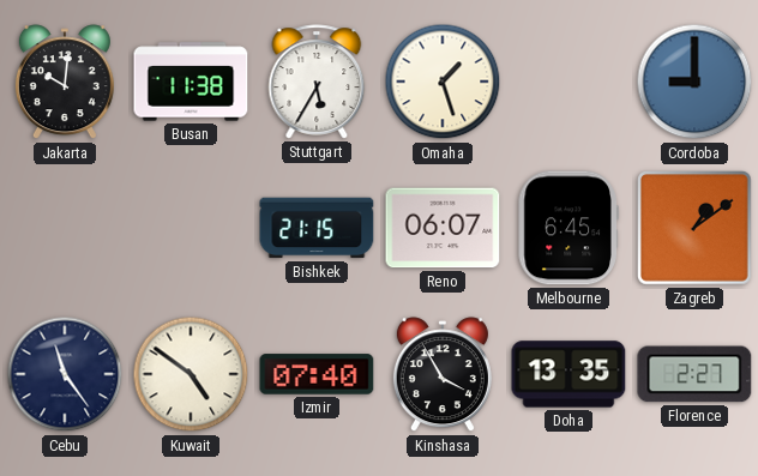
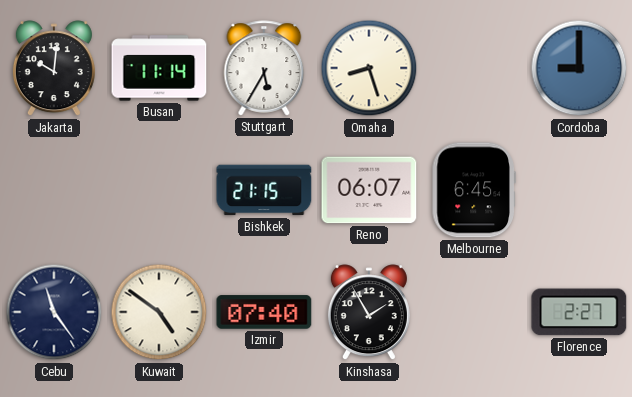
Busan: 11:38 -> 11:14
Omaha: 1:27 -> 8:27
Zagreb: 1:09 -> none
Kinshasa: 3:55 -> 1:55
Doha: 13:35 -> none
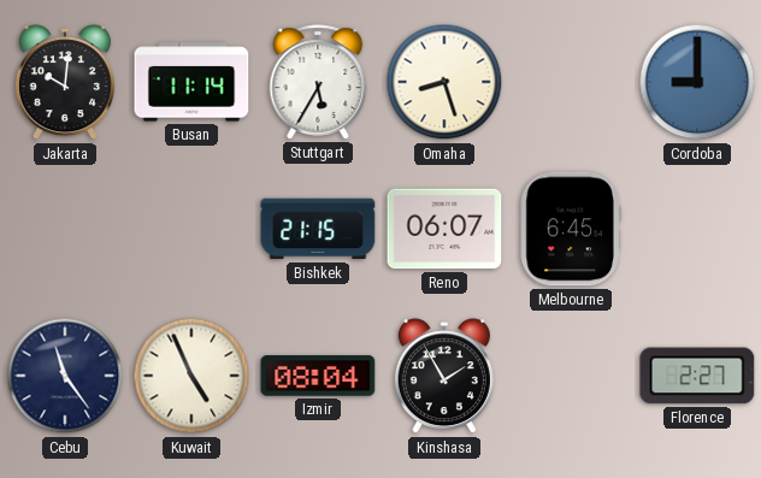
Kuwait: 4:51 -> 4:56
Izmir: 07:40 -> 08:04
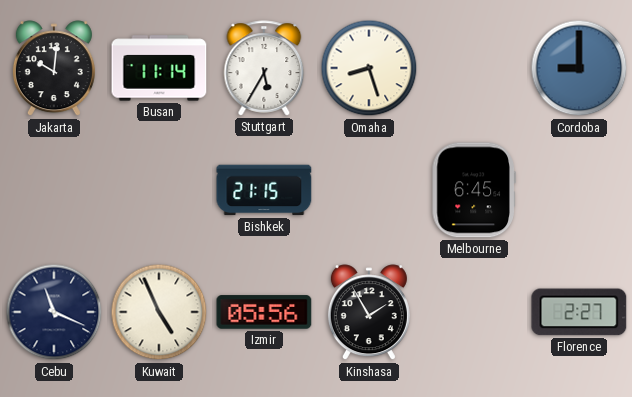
Reno: 06:07 -> none
Cebu: 11:24 -> 11:19
Izmir: 08:04 -> 05:56
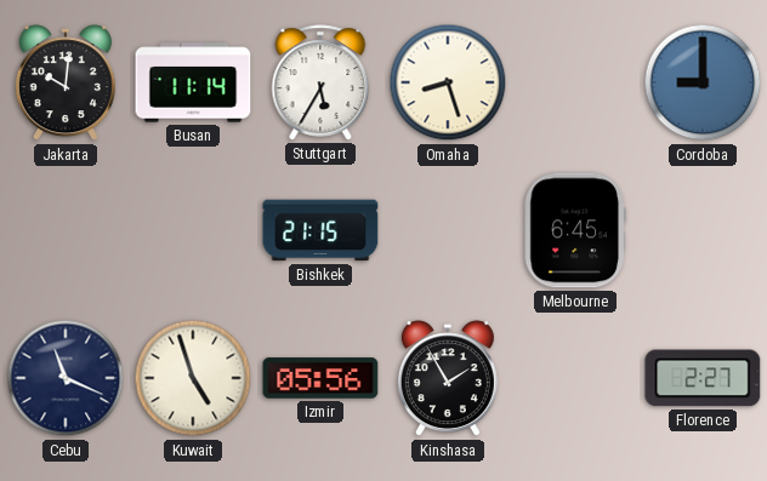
Kuwait: 4:56 -> 4:57
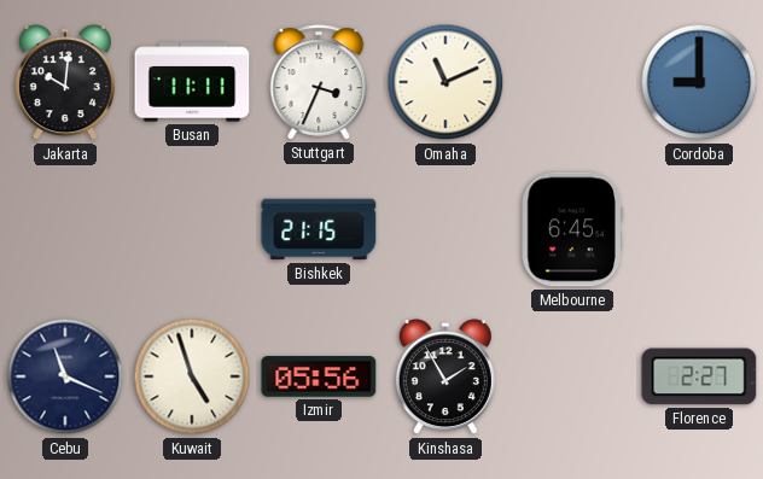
Busan: 11:14 -> 11:11
Stuttgart: 5:35 -> 3:34
Omaha: 8:27 -> 11:11
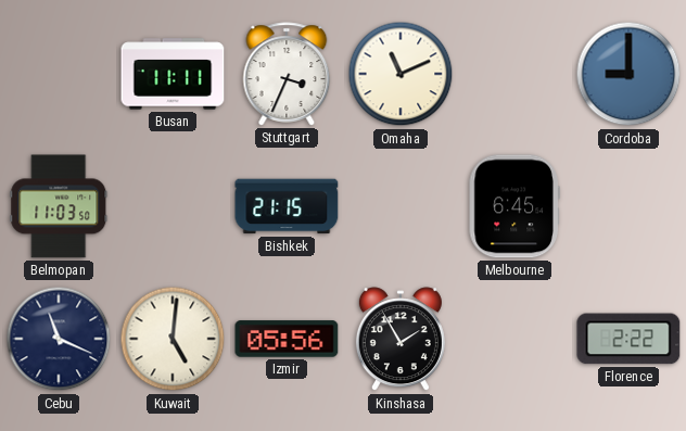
Jakarta: 10:01 -> none
Belmopan: none -> 11:03
Kuwait: 4:57 -> 5:01
Florence: 2:27 -> 2:22
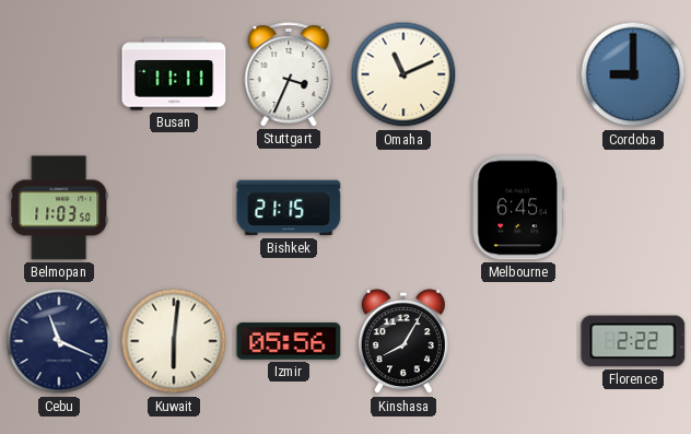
Kuwait: 5:01 -> 6:01
Kinshasa: 1:55 -> 8:05
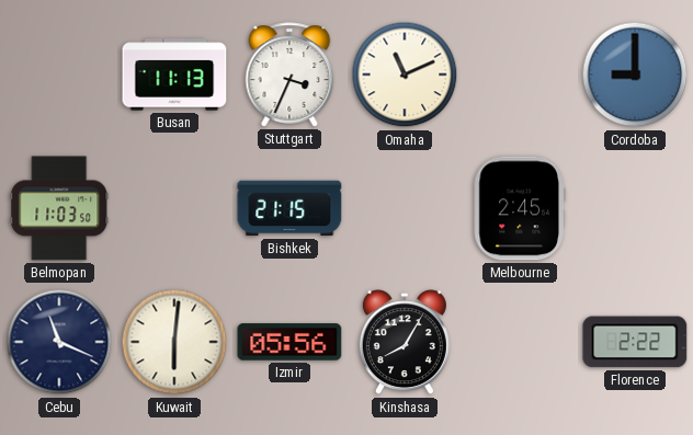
Busan: 11:11 -> 11:13
Melbourne: 6:45 -> 2:45
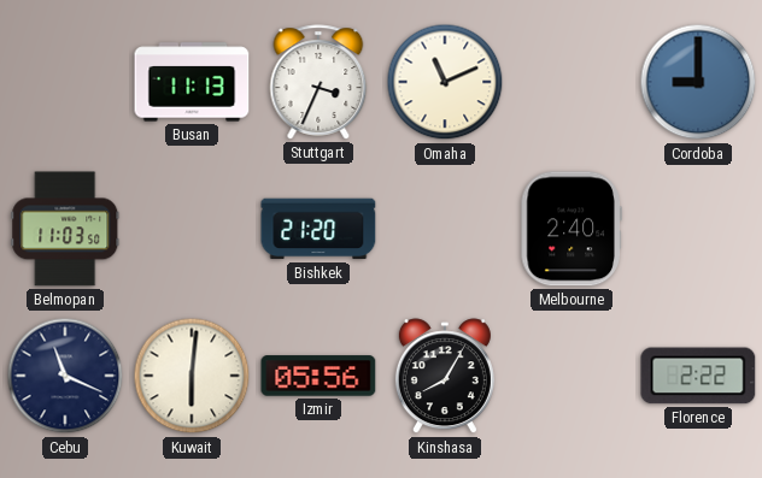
Bishkek: 21:15 -> 21:20
Melbourne: 2:45 -> 2:40
